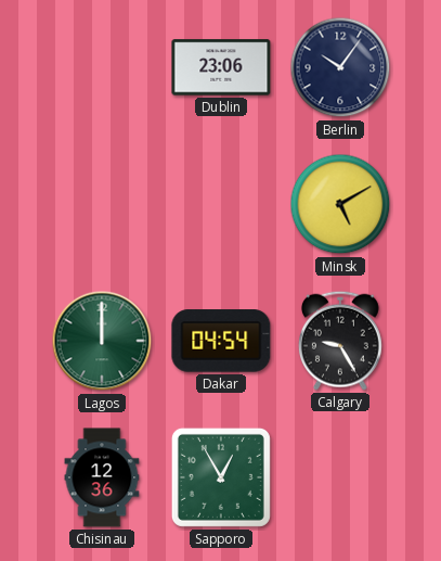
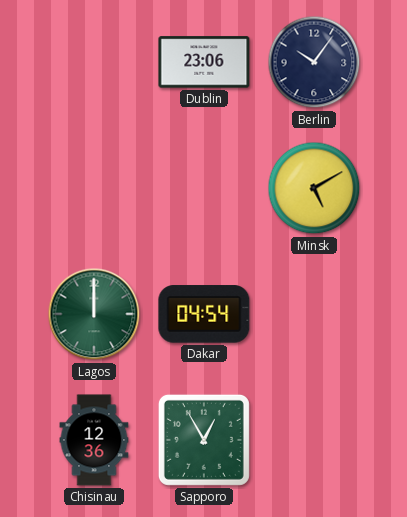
Calgary: 9:25 -> none
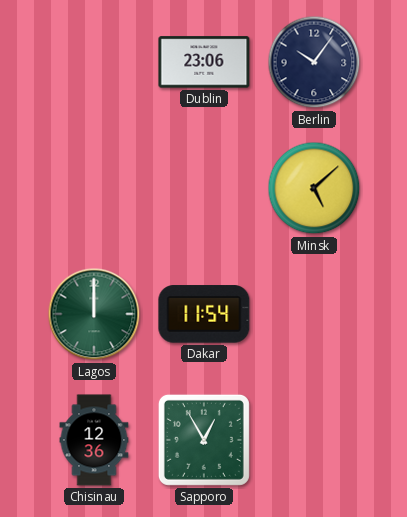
Minsk: 5:10 -> 5:08
Dakar: 04:54 -> 11:54
